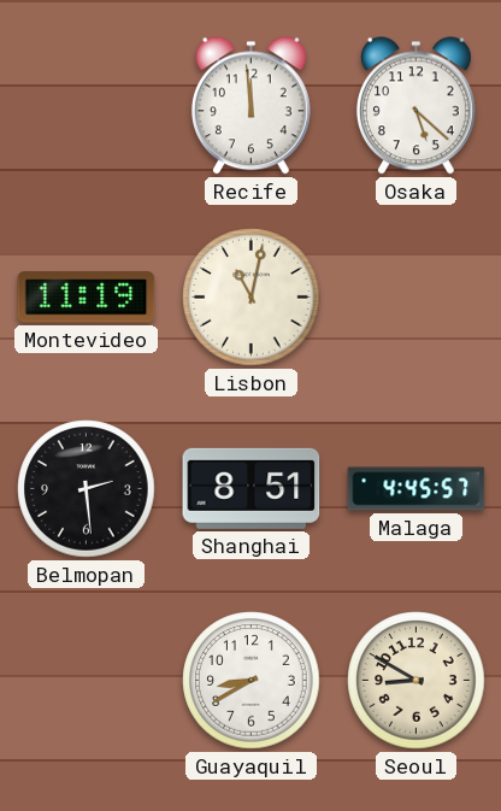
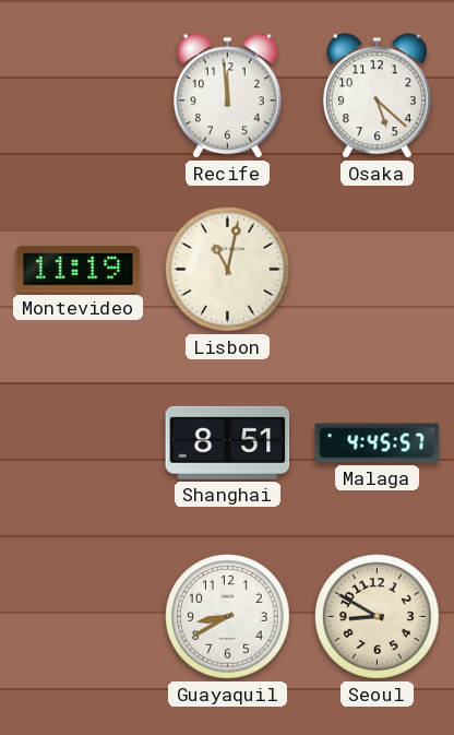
Belmopan: 2:29 -> none
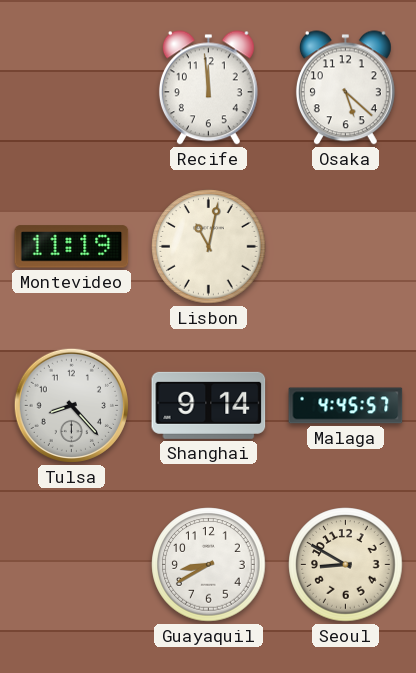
Tulsa: none -> 8:23
Shanghai: 8:51 -> 9:14
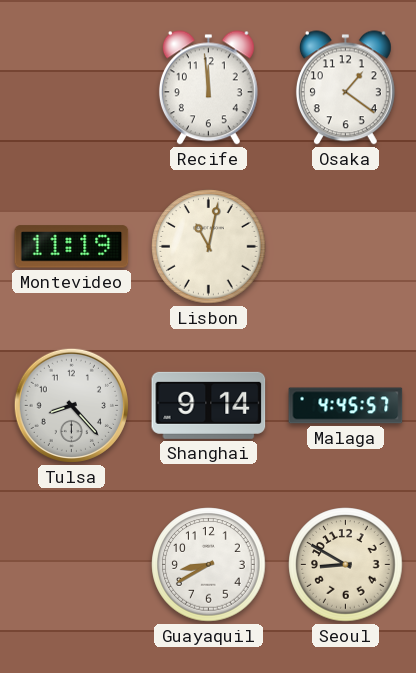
Osaka: 5:22 -> 1:21
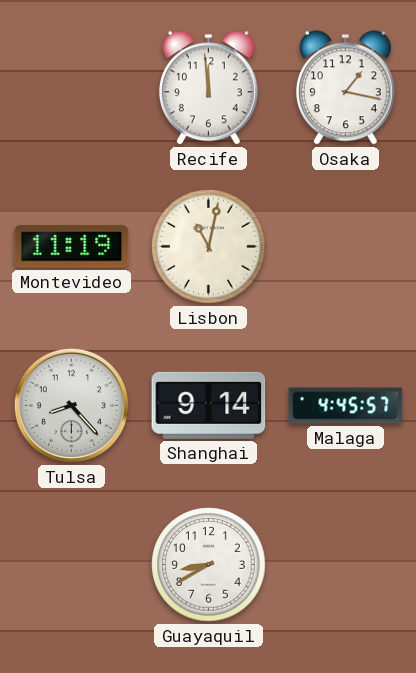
Osaka: 1:21 -> 1:17
Seoul: 8:50 -> none
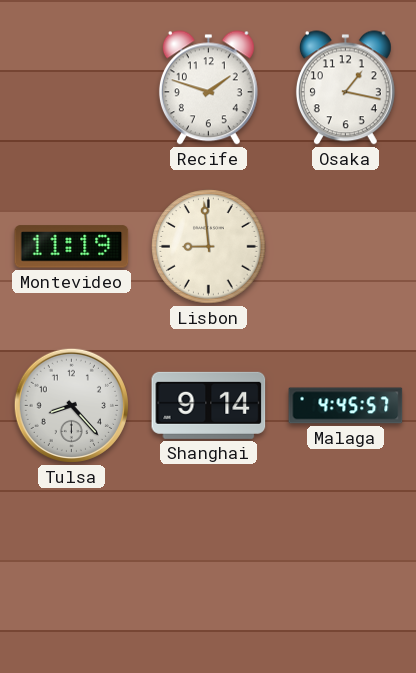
Recife: 11:59 -> 1:48
Lisbon: 11:02 -> 8:59
Guayaquil: 8:40 -> none
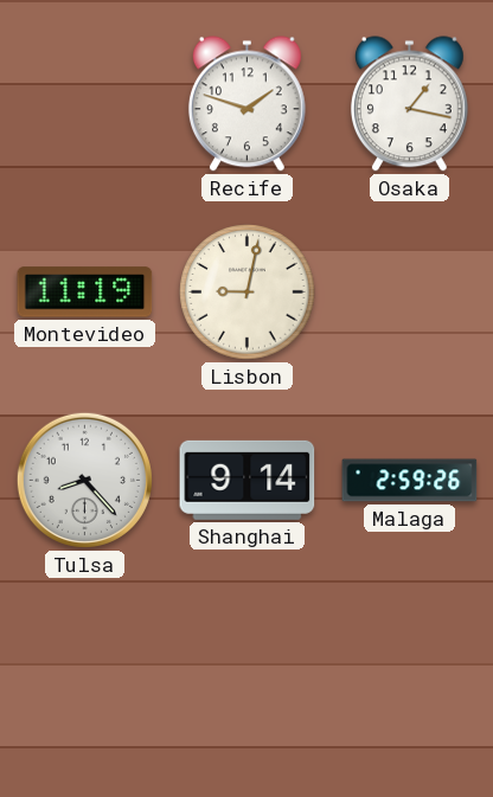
Lisbon: 8:59 -> 9:02
Malaga: 4:45 -> 2:59
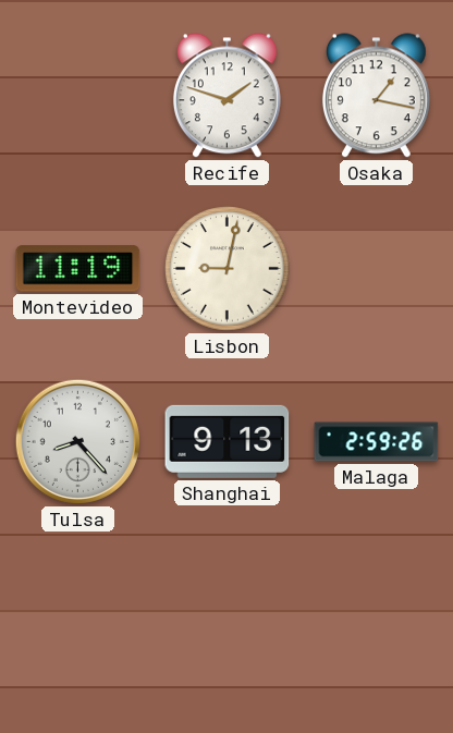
Shanghai: 9:14 -> 9:13
